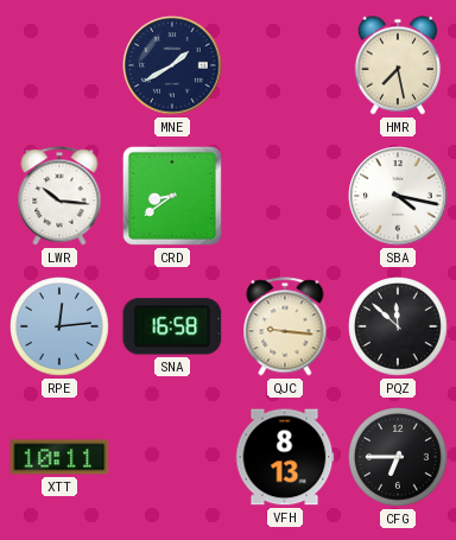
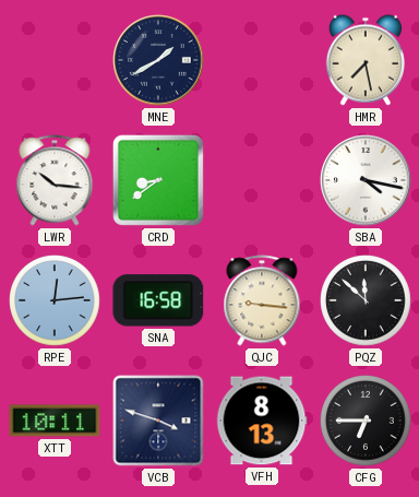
VCB: none -> 3:48
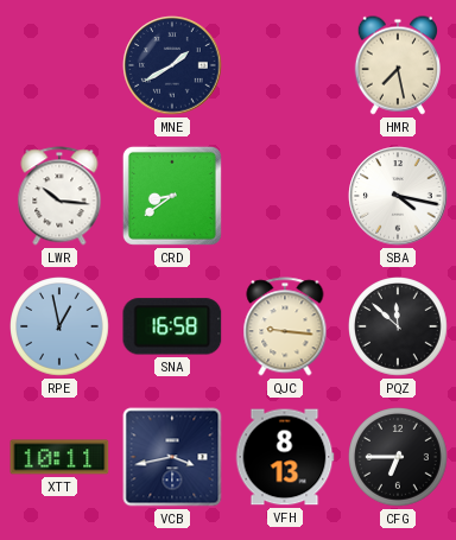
RPE: 12:14 -> 12:58
VCB: 3:48 -> 3:43
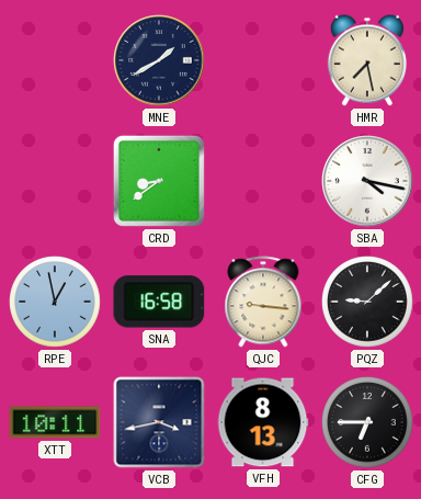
LWR: 10:16 -> none
PQZ: 11:52 -> 9:08
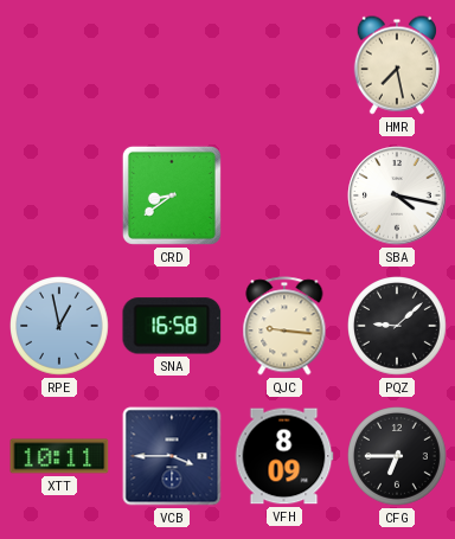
MNE: 1:40 -> none
VCB: 3:43 -> 3:45
VFH: 8:13 -> 8:09
